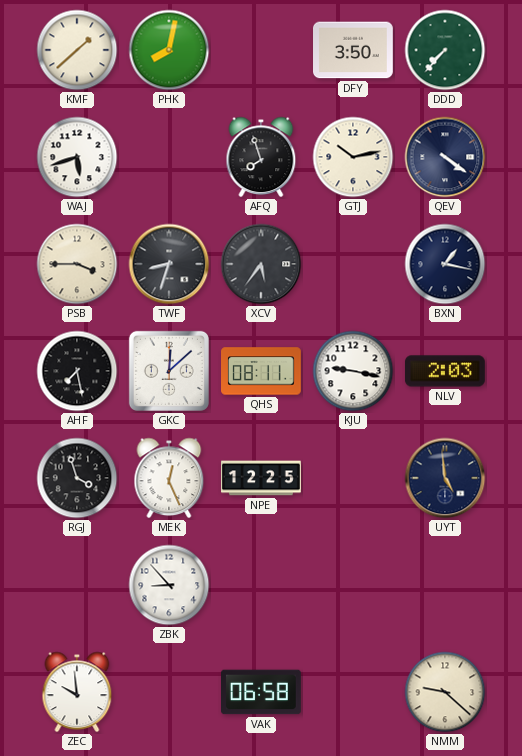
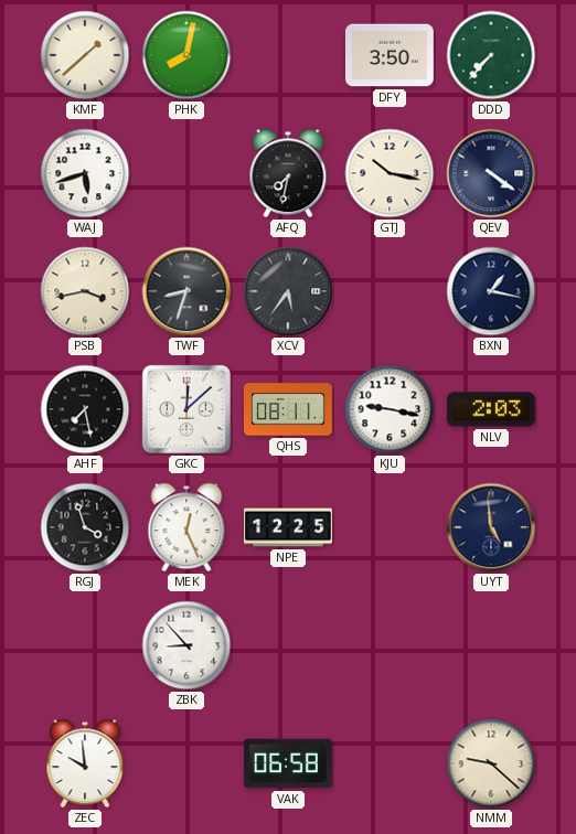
AFQ: 7:57 -> 7:32
GTJ: 10:13 -> 10:17
PSB: 3:45 -> 3:43
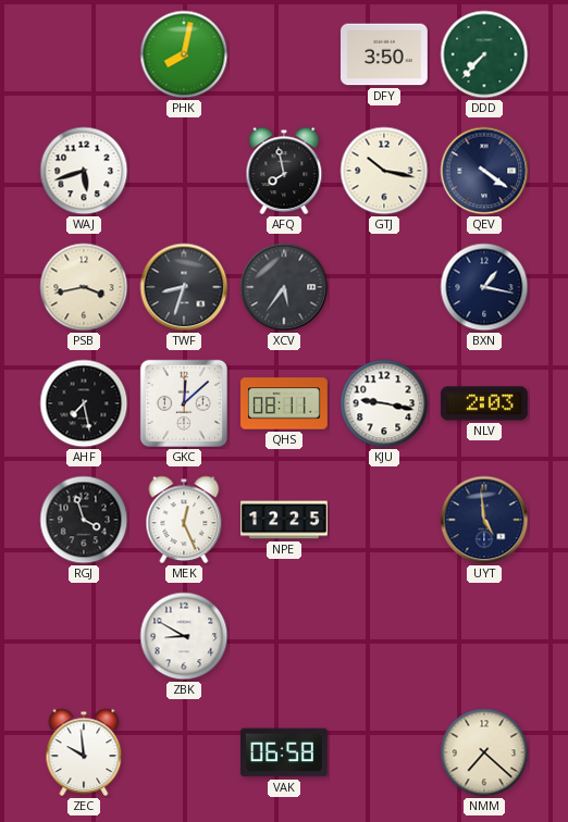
KMF: 1:38 -> none
AFQ: 7:32 -> 7:58
ZBK: 8:53 -> 8:50
NMM: 9:22 -> 7:22
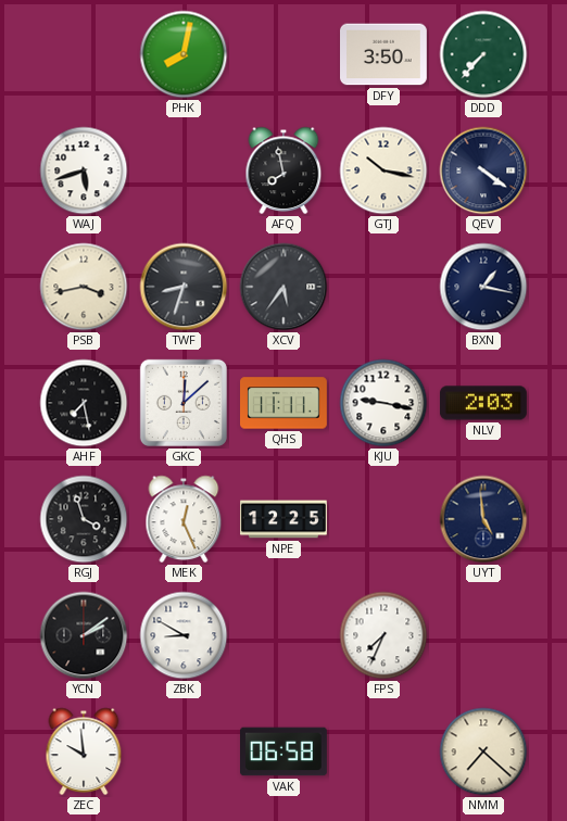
QHS: 08:11 -> 11:11
YCN: none -> 2:09
FPS: none -> 7:34
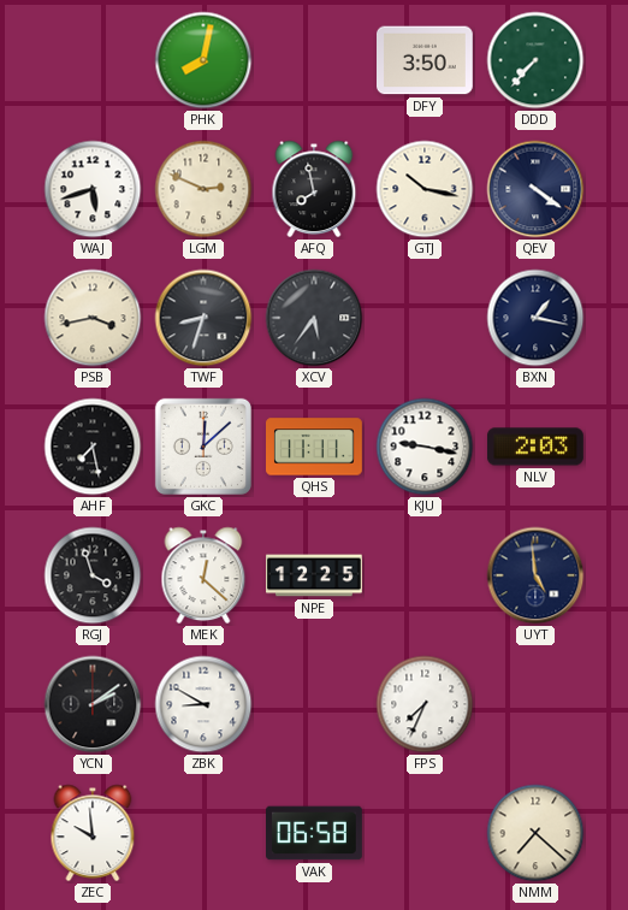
LGM: none -> 2:49
MEK: 12:26 -> 12:22
